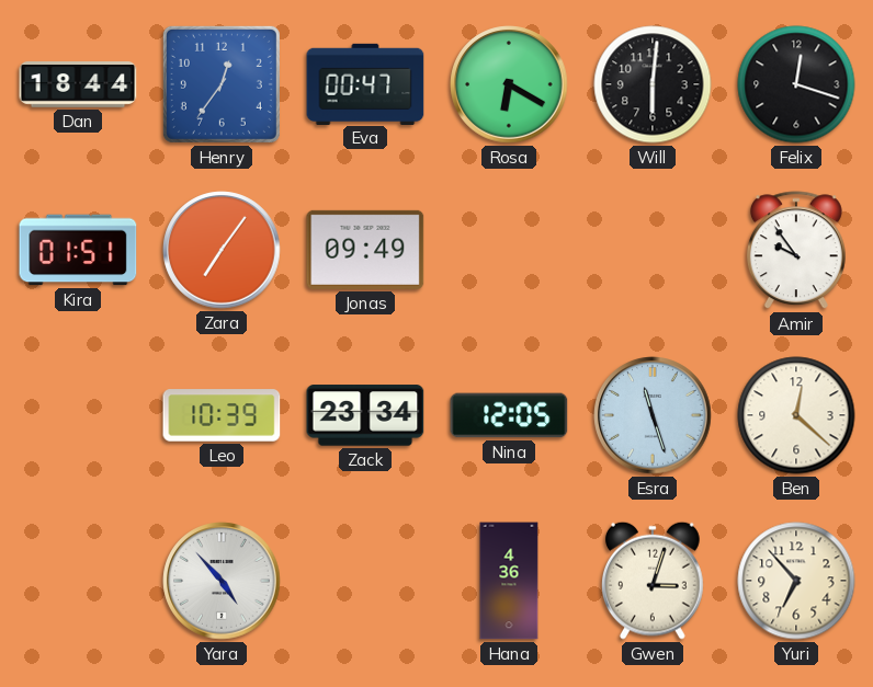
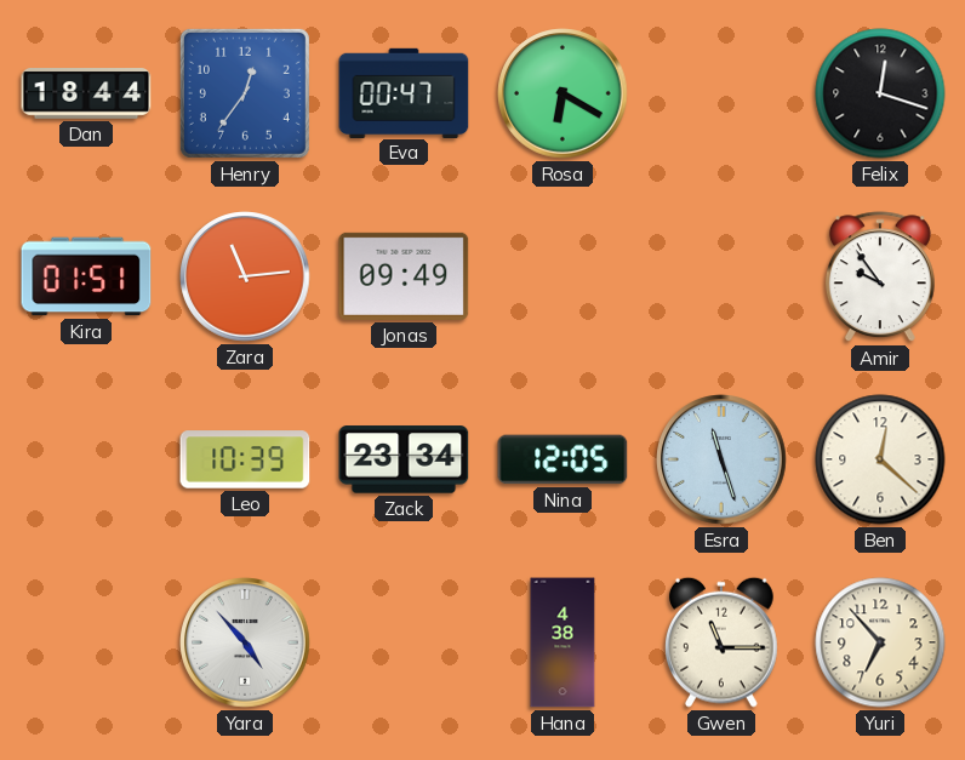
Will: 6:01 -> none
Zara: 7:06 -> 11:14
Hana: 4:36 -> 4:38
Gwen: 3:03 -> 11:15
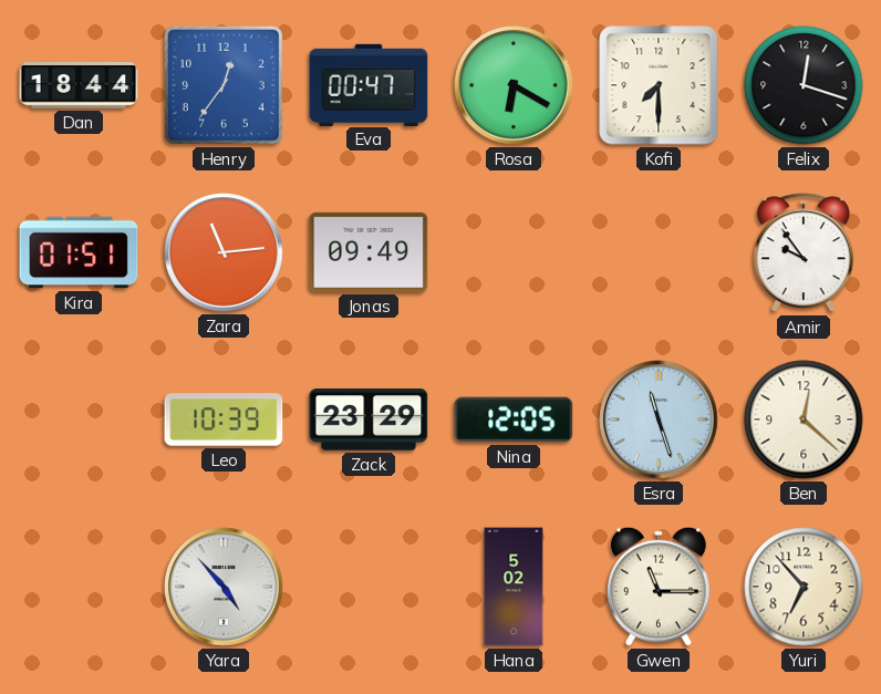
Kofi: none -> 7:30
Zack: 23:34 -> 23:29
Hana: 4:38 -> 5:02
